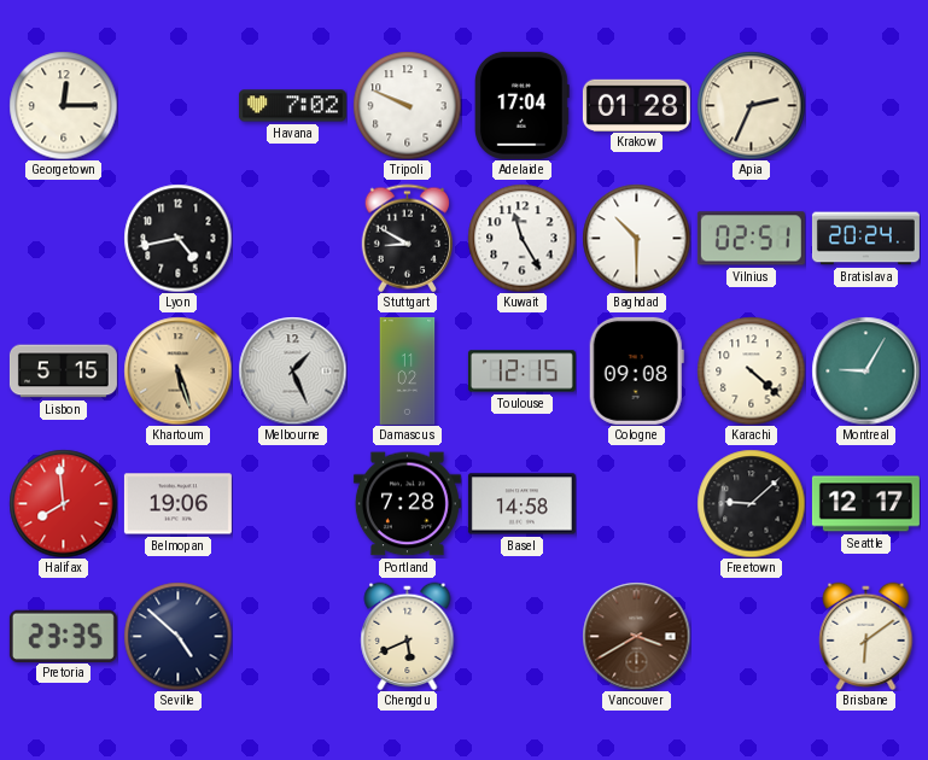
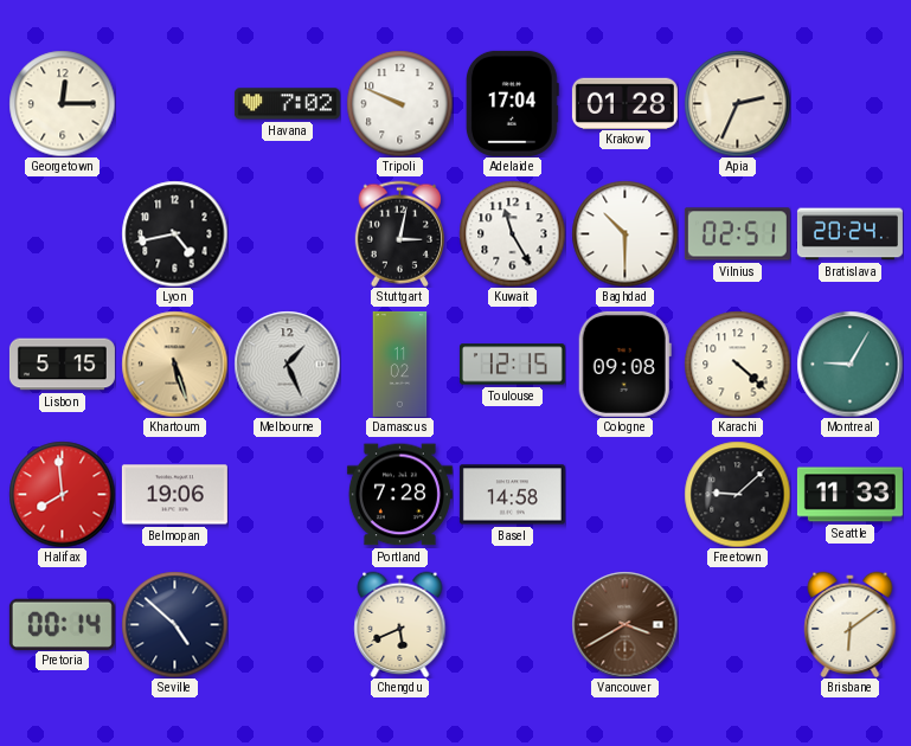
Stuttgart: 8:50 -> 3:02
Seattle: 12:17 -> 11:33
Pretoria: 23:35 -> 00:14
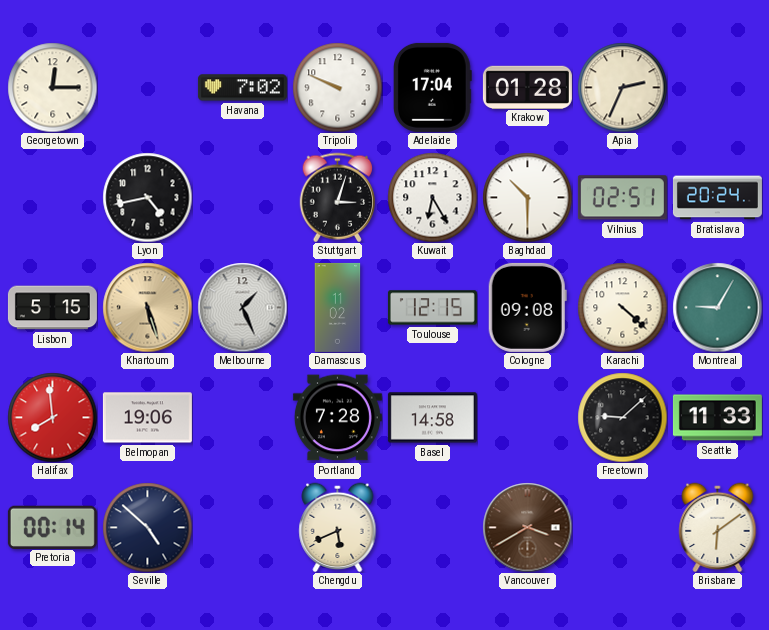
Stuttgart: 3:02 -> 3:03
Kuwait: 11:25 -> 6:25
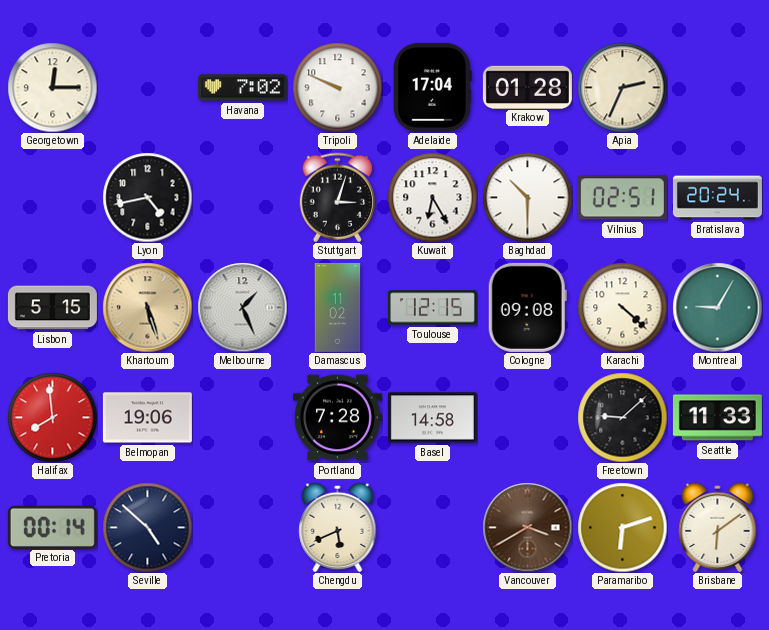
Paramaribo: none -> 6:12
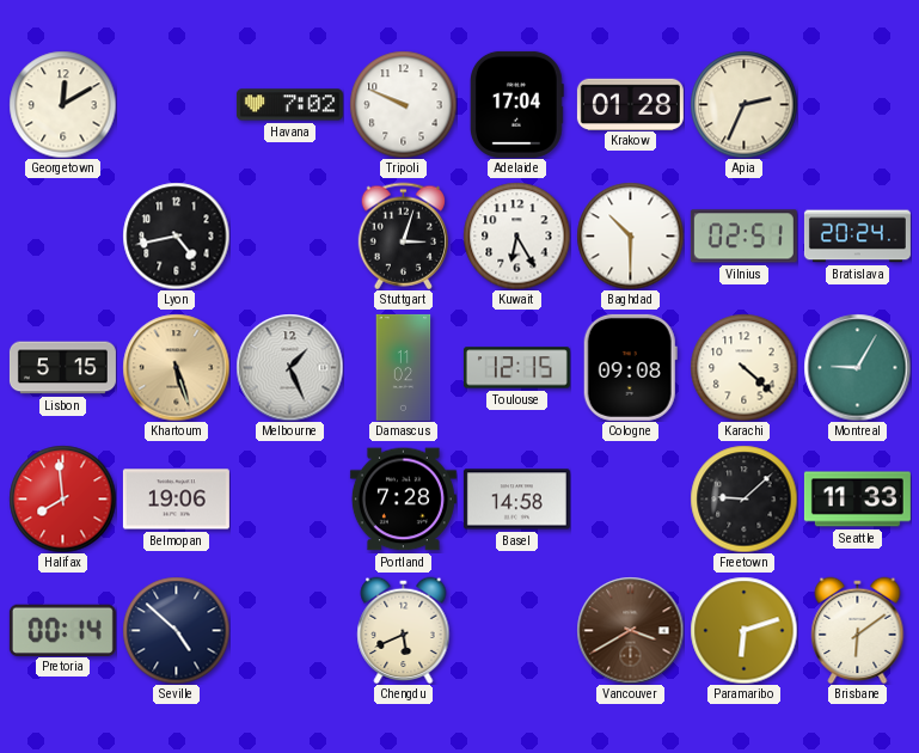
Georgetown: 12:15 -> 12:10
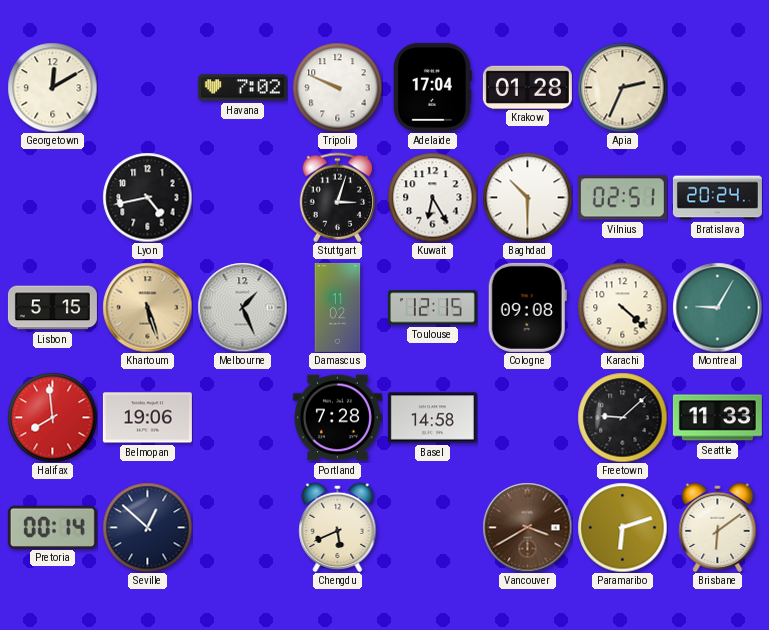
Seville: 4:52 -> 12:52
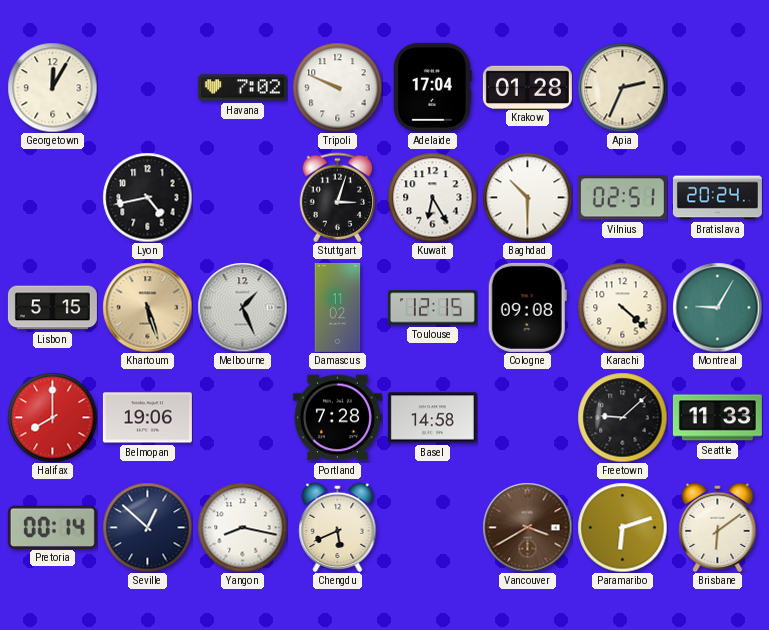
Georgetown: 12:10 -> 12:05
Halifax: 7:59 -> 8:00
Yangon: none -> 8:17
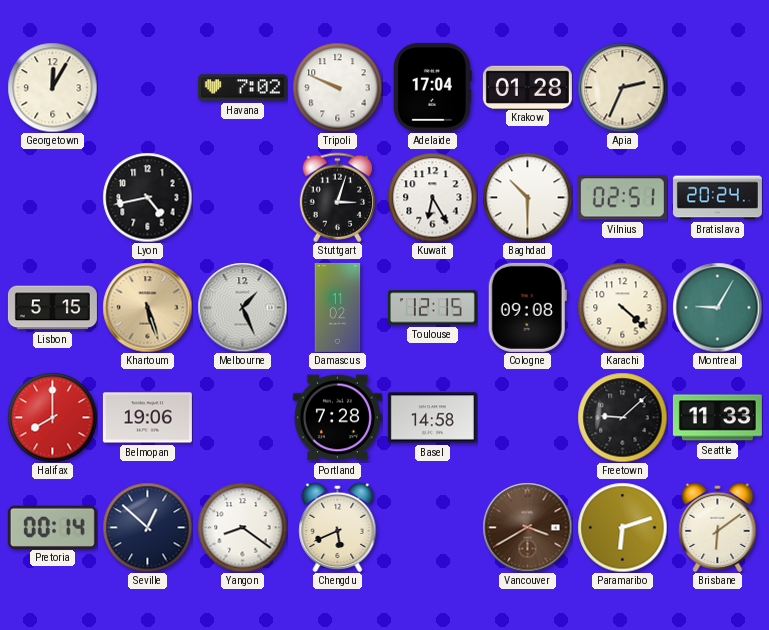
Yangon: 8:17 -> 8:21
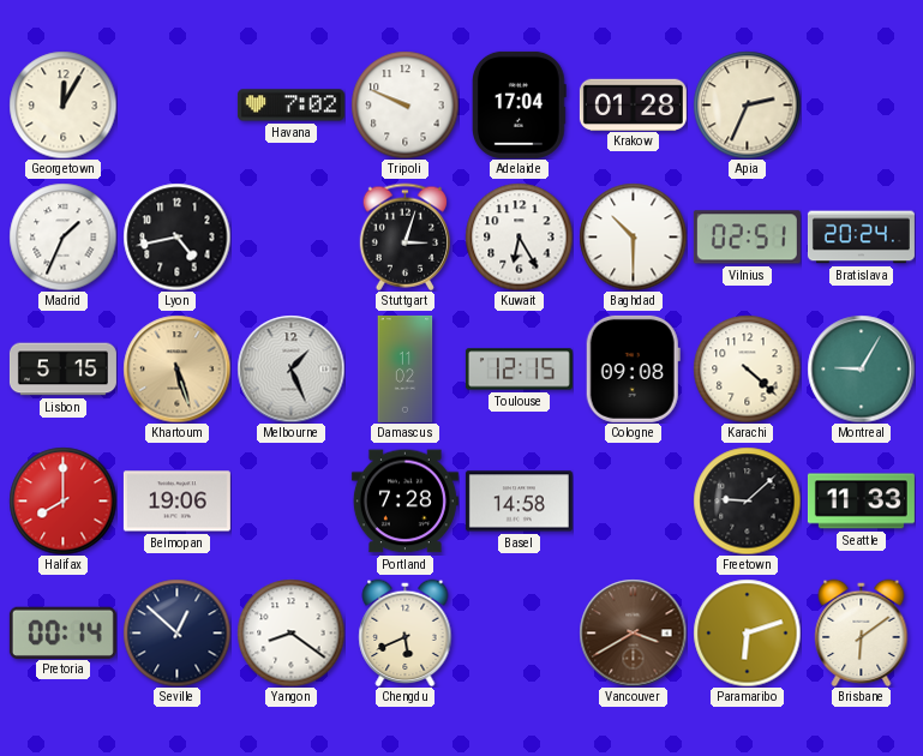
Madrid: none -> 1:34
